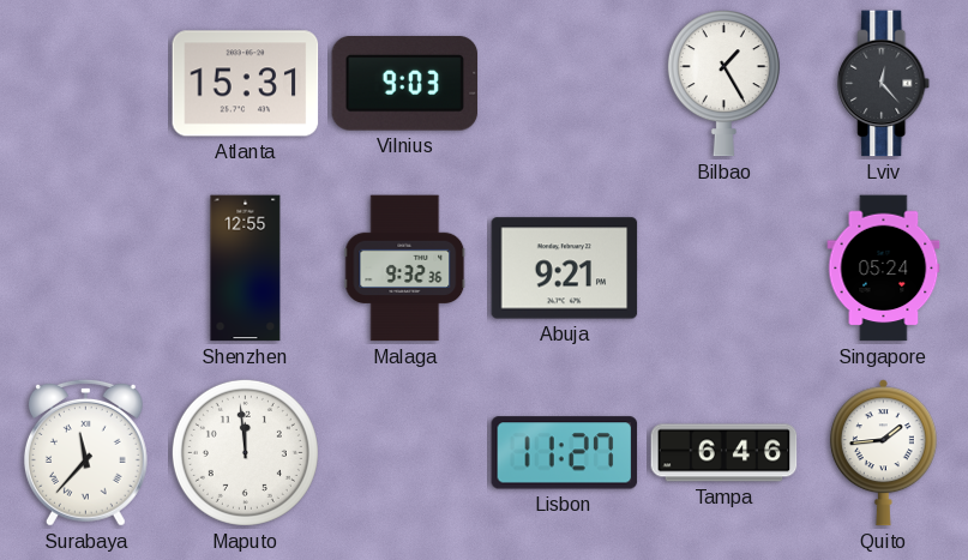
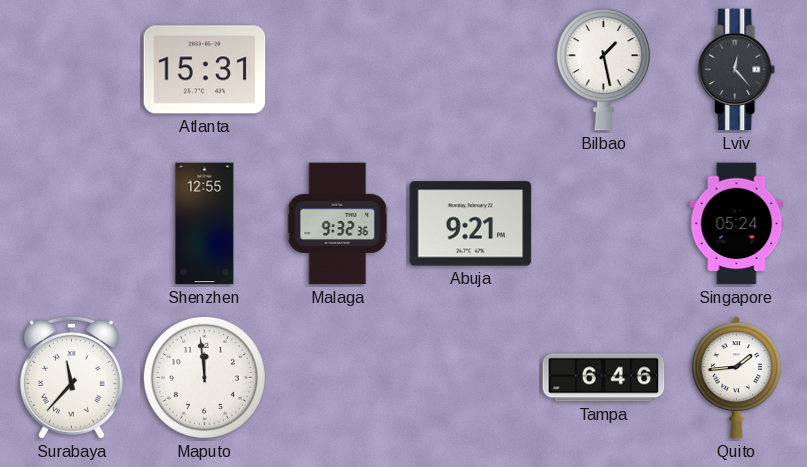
Vilnius: 9:03 -> none
Bilbao: 1:25 -> 1:28
Lisbon: 11:27 -> none
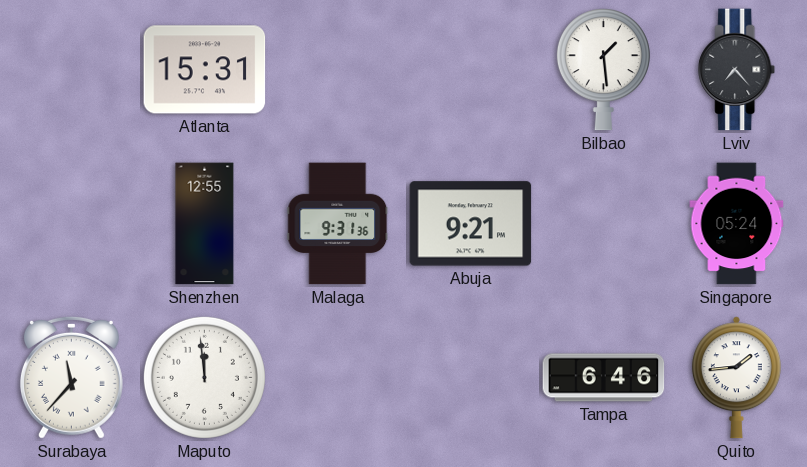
Bilbao: 1:28 -> 1:29
Lviv: 12:23 -> 7:23
Malaga: 9:32 -> 9:31
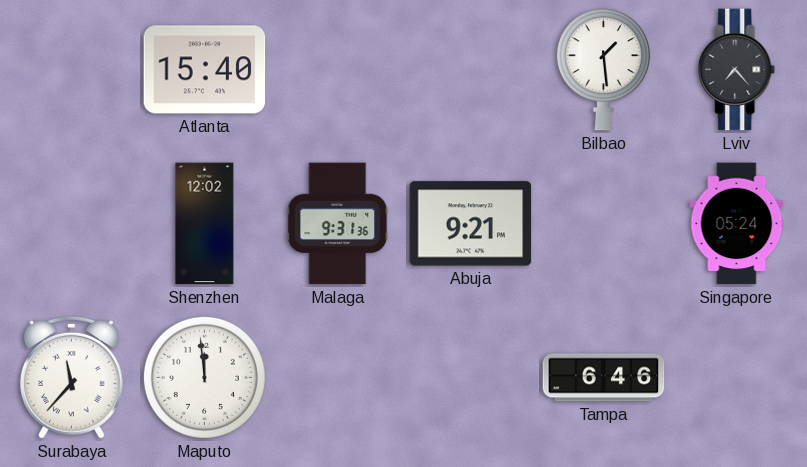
Atlanta: 15:31 -> 15:40
Shenzhen: 12:55 -> 12:02
Quito: 1:44 -> none
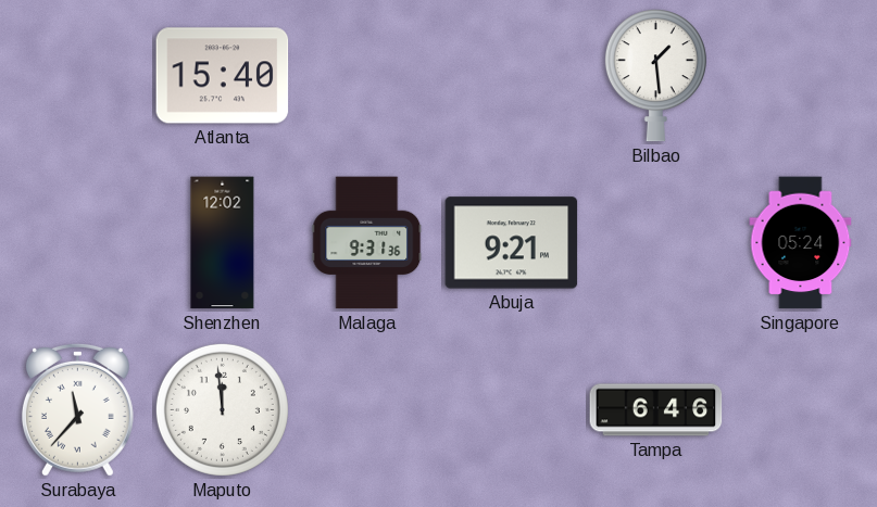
Lviv: 7:23 -> none
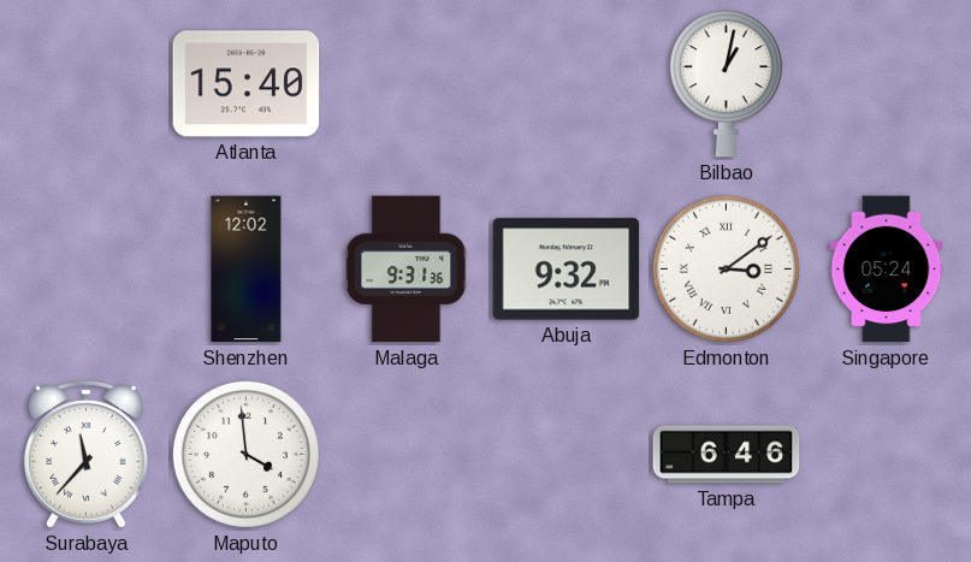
Bilbao: 1:29 -> 1:02
Abuja: 9:21 -> 9:32
Edmonton: none -> 3:09
Maputo: 11:59 -> 3:59
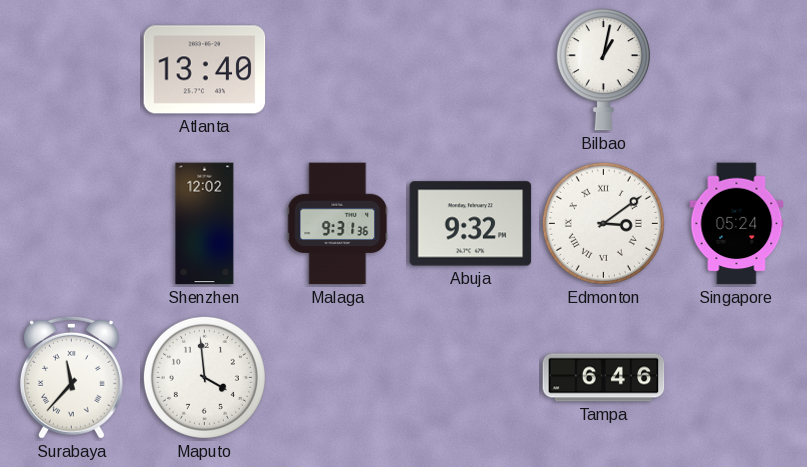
Atlanta: 15:40 -> 13:40
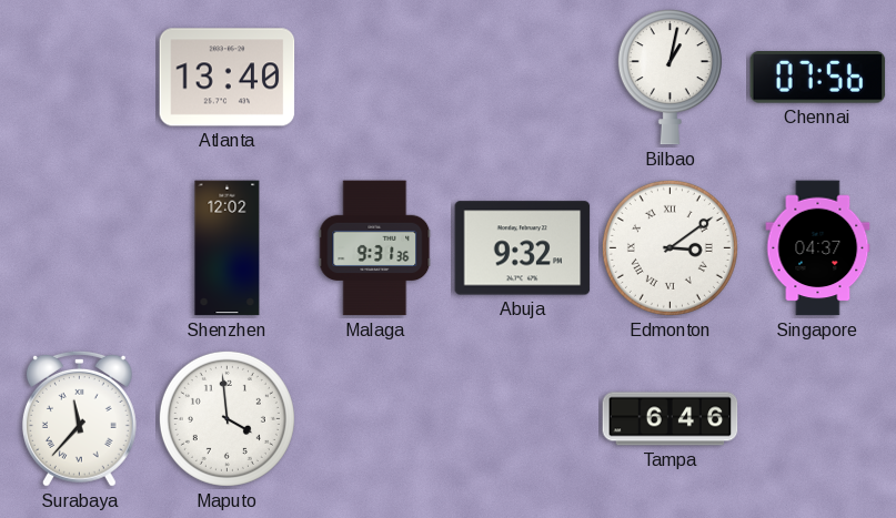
Chennai: none -> 07:56
Singapore: 05:24 -> 04:37
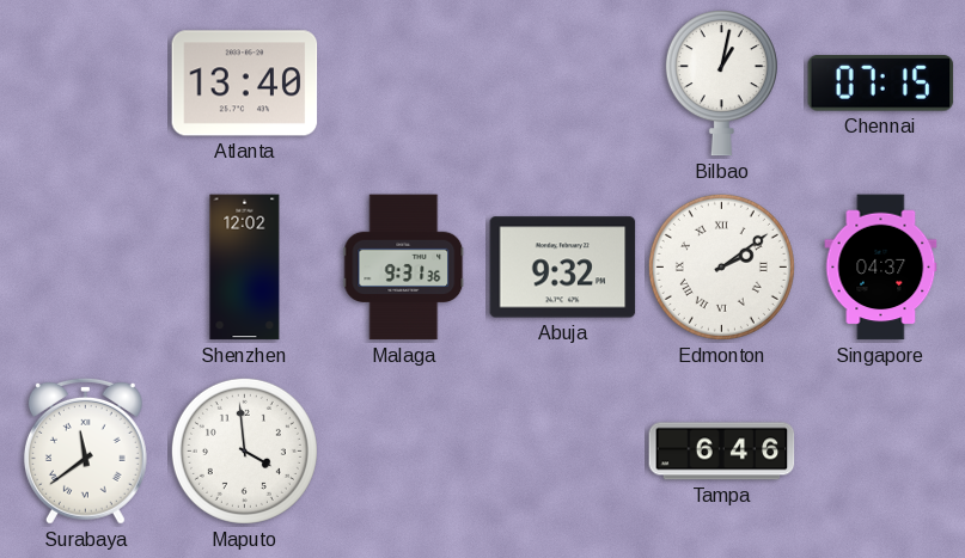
Chennai: 07:56 -> 07:15
Edmonton: 3:09 -> 2:09
Surabaya: 11:37 -> 11:39
